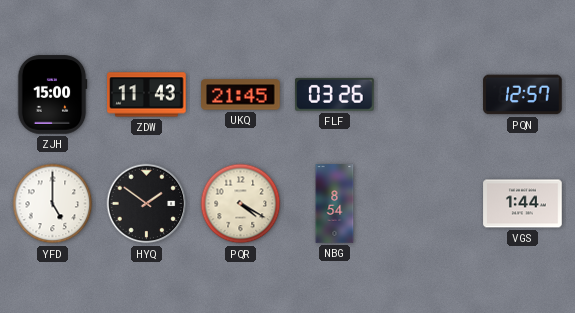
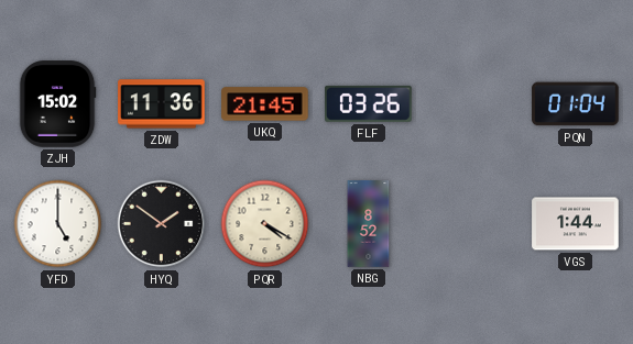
ZJH: 15:00 -> 15:02
ZDW: 11:43 -> 11:36
PQN: 12:57 -> 01:04
NBG: 8:54 -> 8:52
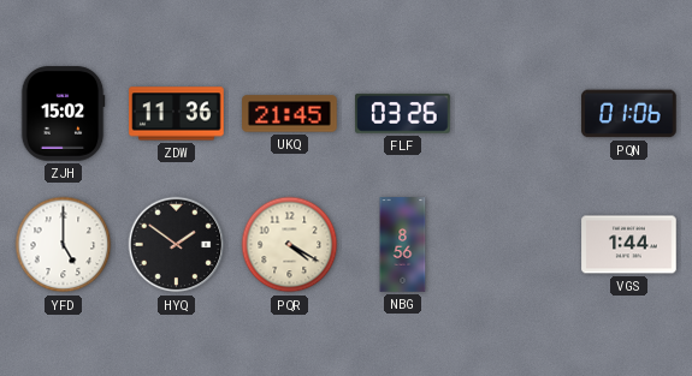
PQN: 01:04 -> 01:06
NBG: 8:52 -> 8:56
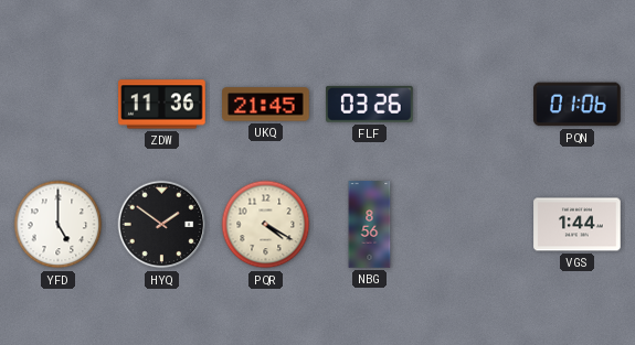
ZJH: 15:02 -> none
